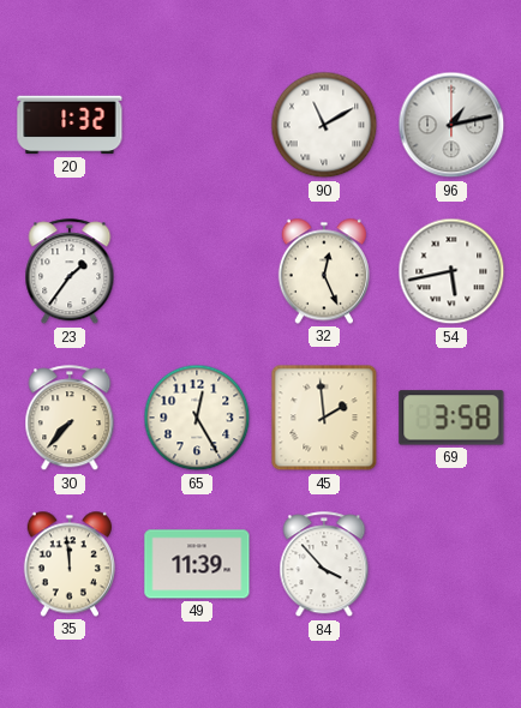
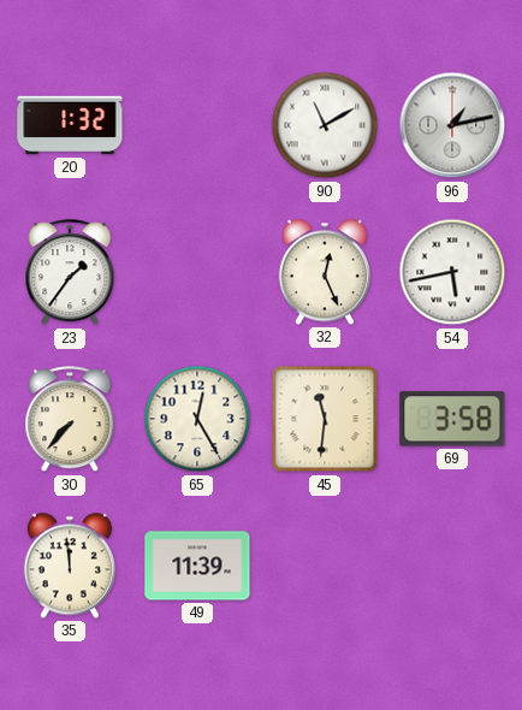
45: 1:59 -> 11:31
84: 3:53 -> none
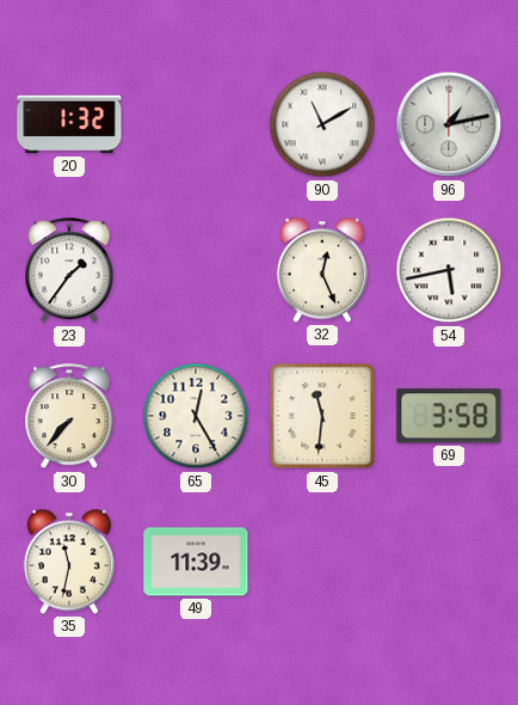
35: 11:59 -> 11:32
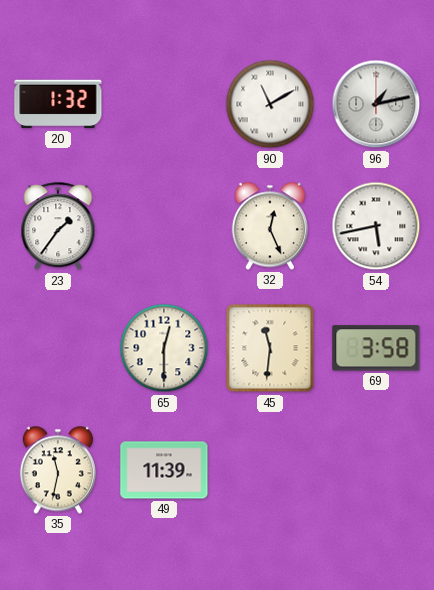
30: 7:37 -> none
65: 12:25 -> 12:30
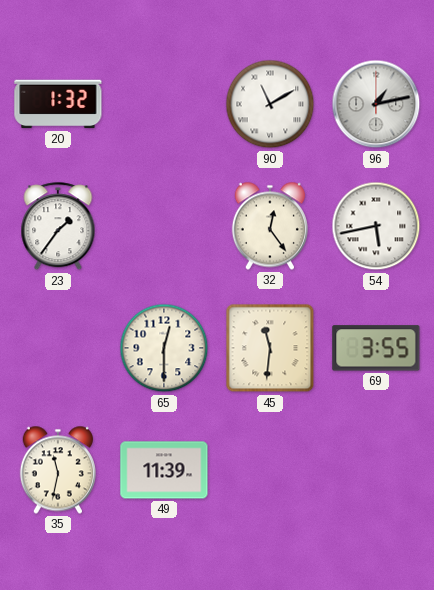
32: 12:26 -> 12:24
69: 3:58 -> 3:55
